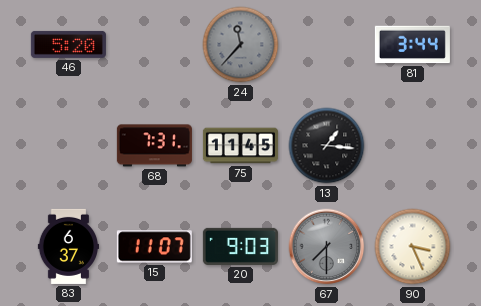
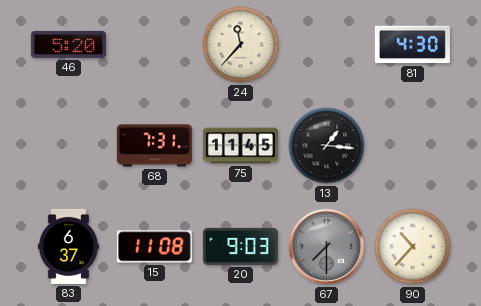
24 dial: grey -> cream
81: 3:44 -> 4:30
15: 11:07 -> 11:08
90: 3:26 -> 10:37
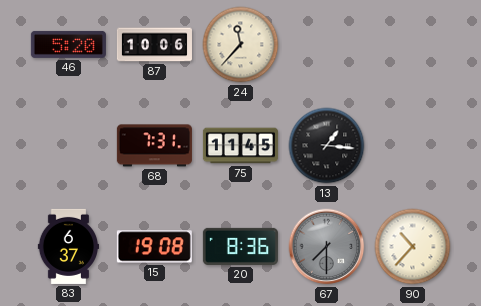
87: none -> 10:06
81: 4:30 -> none
15: 11:08 -> 19:08
20: 9:03 -> 8:36
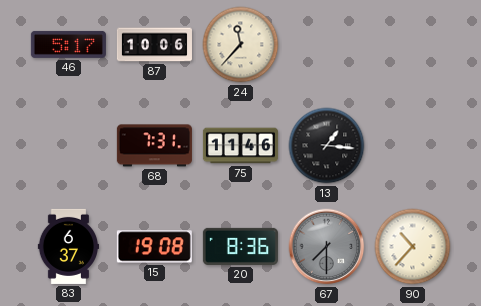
46: 5:20 -> 5:17
75: 11:45 -> 11:46
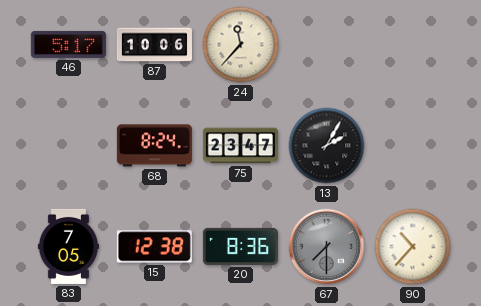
68: 7:31 -> 8:24
75: 11:46 -> 23:47
13: 1:16 -> 2:05
83: 6:37 -> 7:05
15: 19:08 -> 12:38
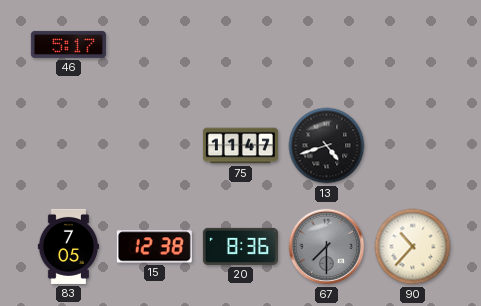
87: 10:06 -> none
24: 11:37 -> none
68: 8:24 -> none
75: 23:47 -> 11:47
13: 2:05 -> 4:42
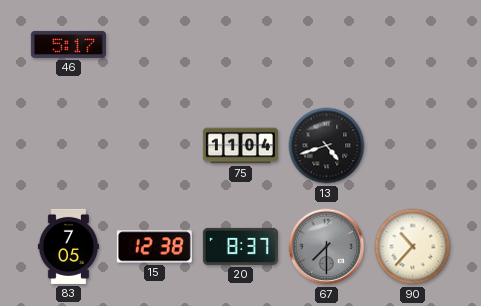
75: 11:47 -> 11:04
20: 8:36 -> 8:37
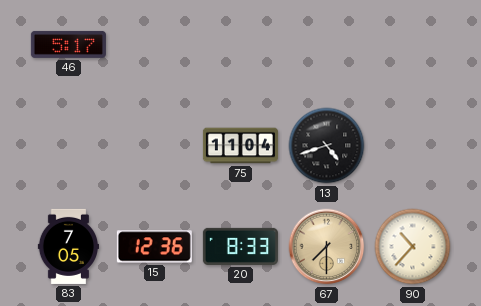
15: 12:38 -> 12:36
20: 8:37 -> 8:33
67 dial: grey -> champagne
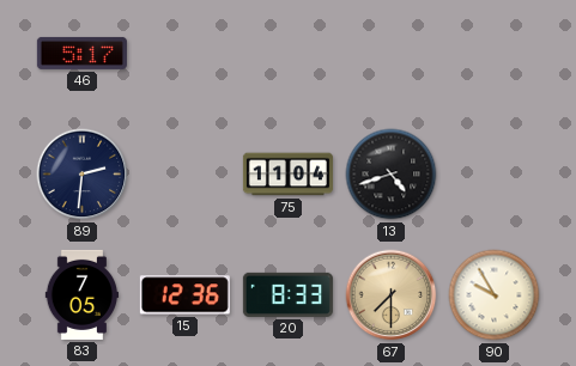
89: none -> 2:31
90: 10:37 -> 9:55
